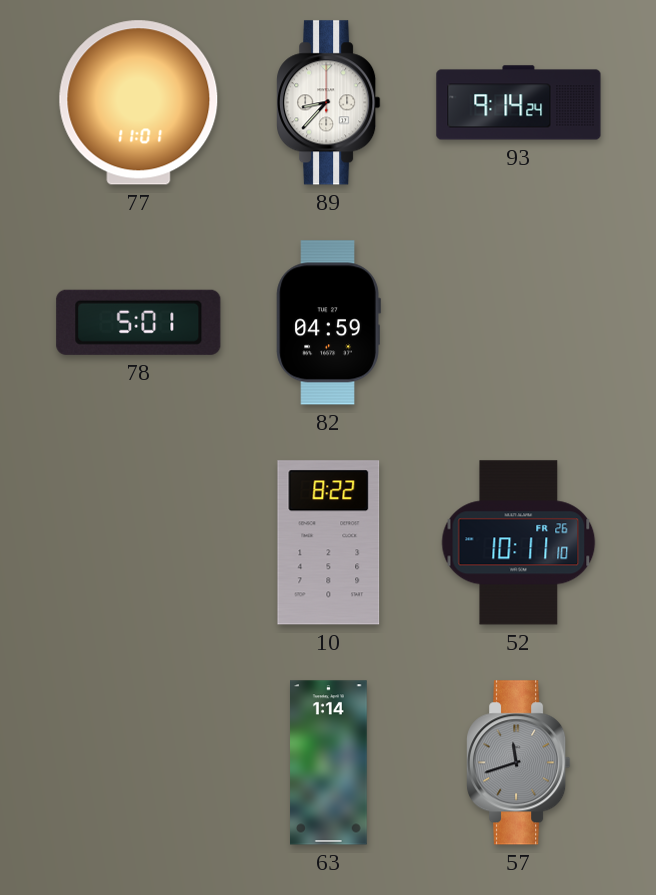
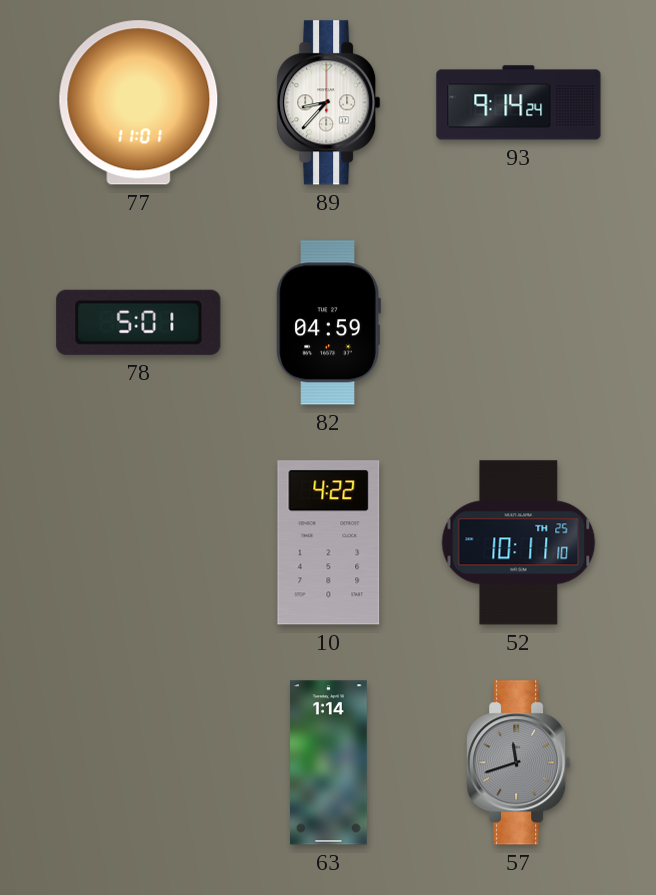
10: 8:22 -> 4:22
52 date: FR 26 -> TH 25
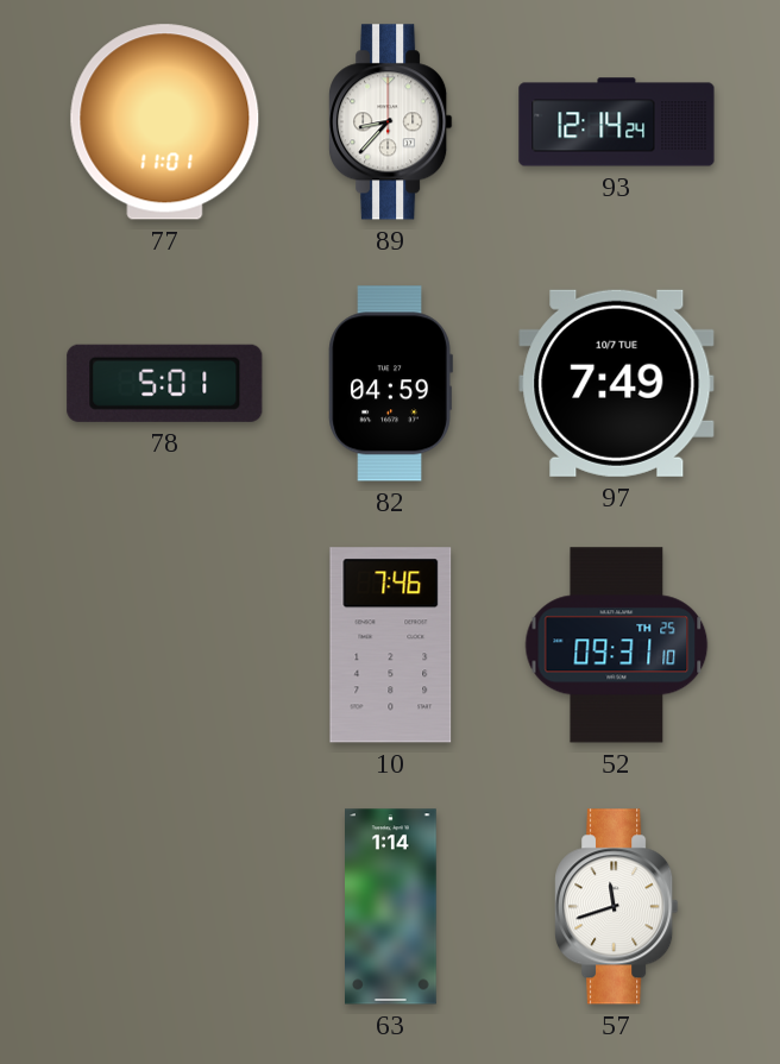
93: 9:14 -> 12:14
97: none -> 7:49
10: 4:22 -> 7:46
52: 10:11 -> 09:31
57 dial: grey -> white
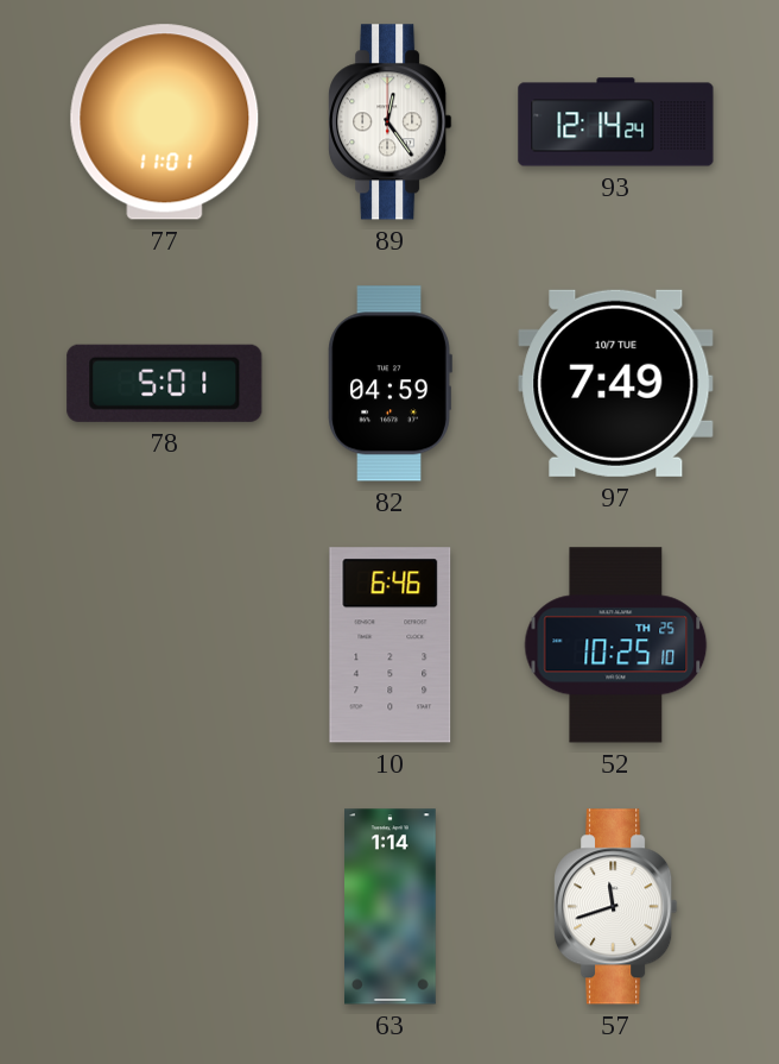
89: 8:37 -> 12:24
10: 7:46 -> 6:46
52: 09:31 -> 10:25
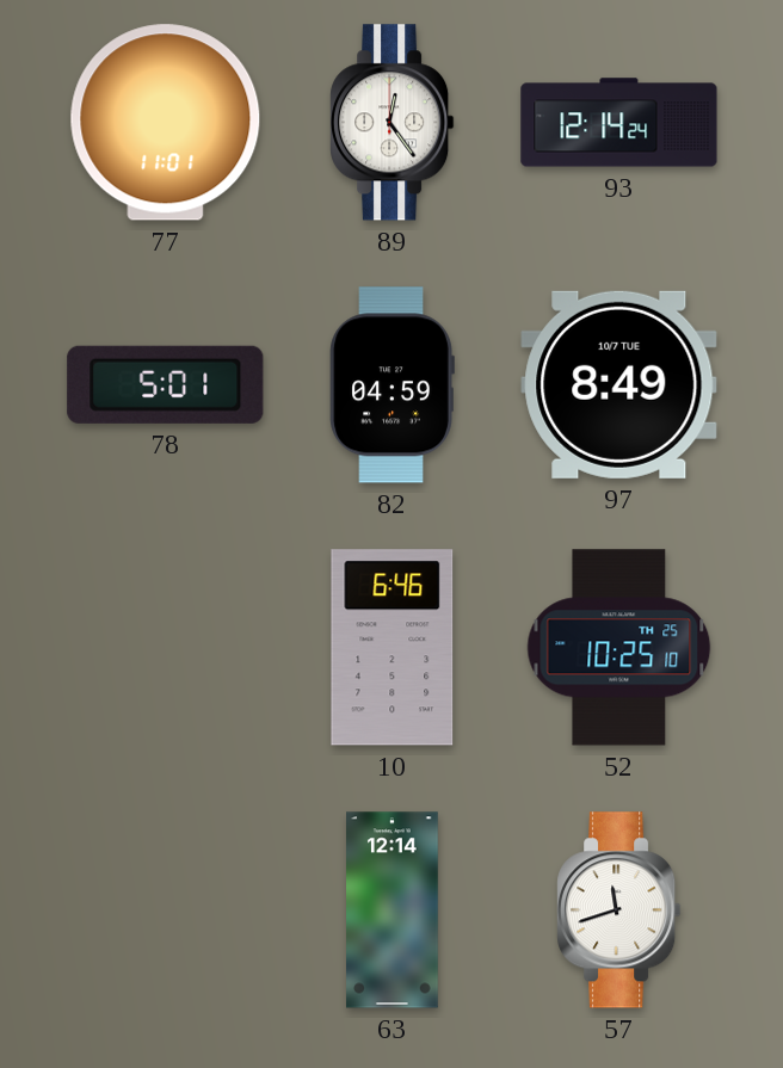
97: 7:49 -> 8:49
63: 1:14 -> 12:14
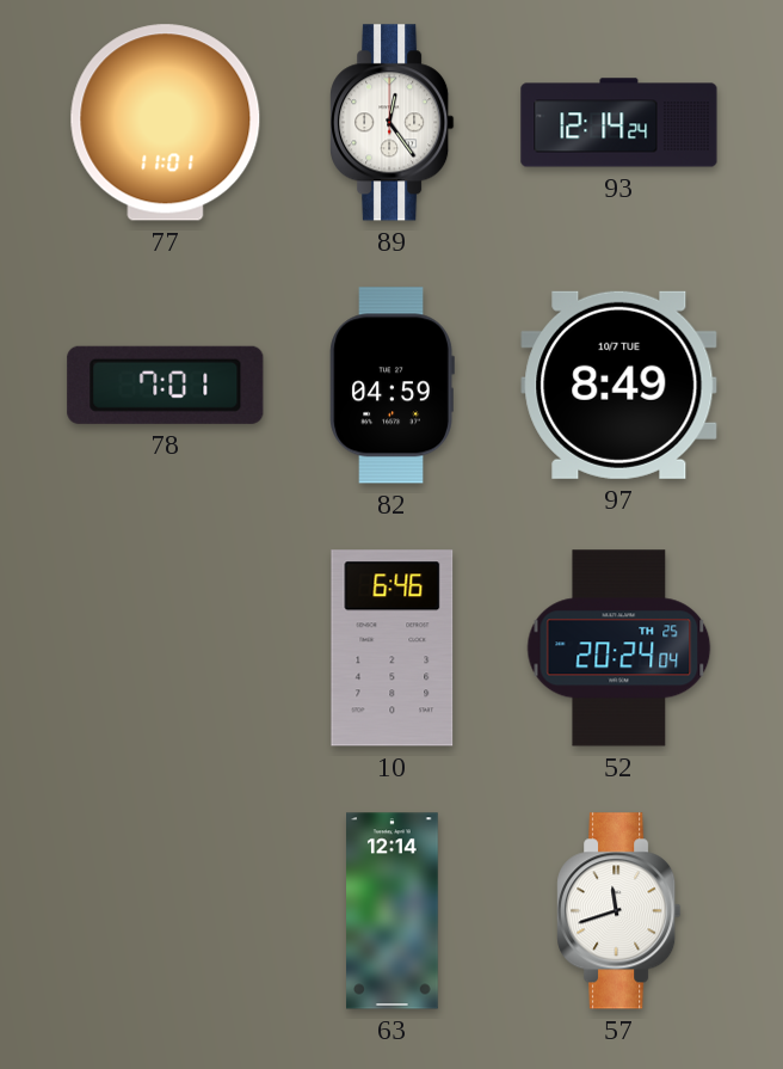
78: 5:01 -> 7:01
52: 10:25 -> 20:24
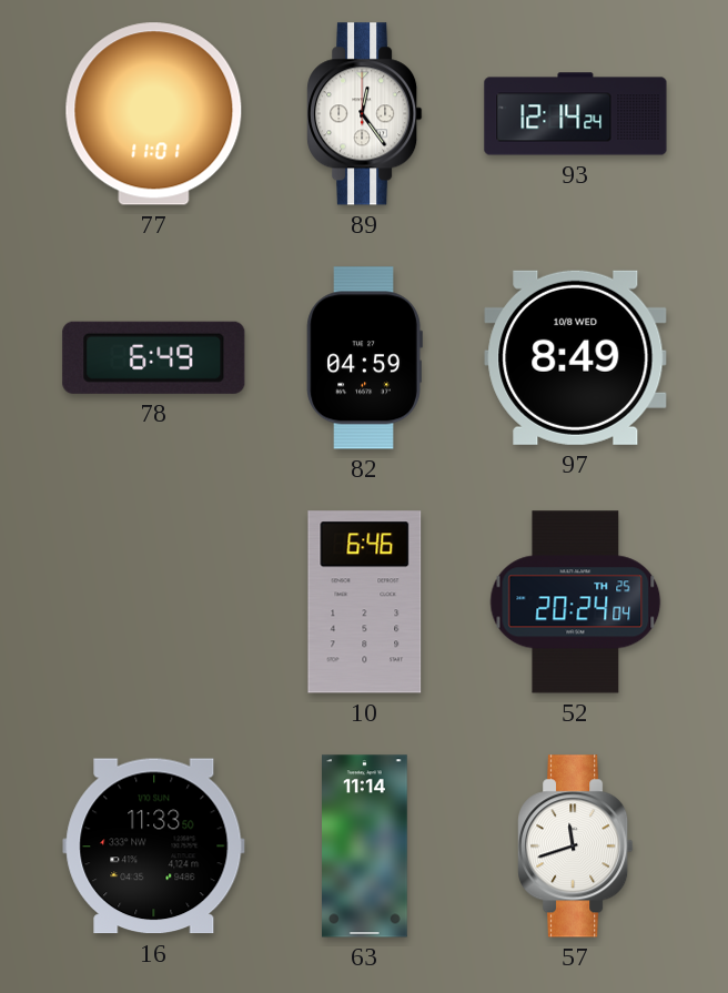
78: 7:01 -> 6:49
97 date: 10/7 TUE -> 10/8 WED
16: none -> 11:33
63: 12:14 -> 11:14
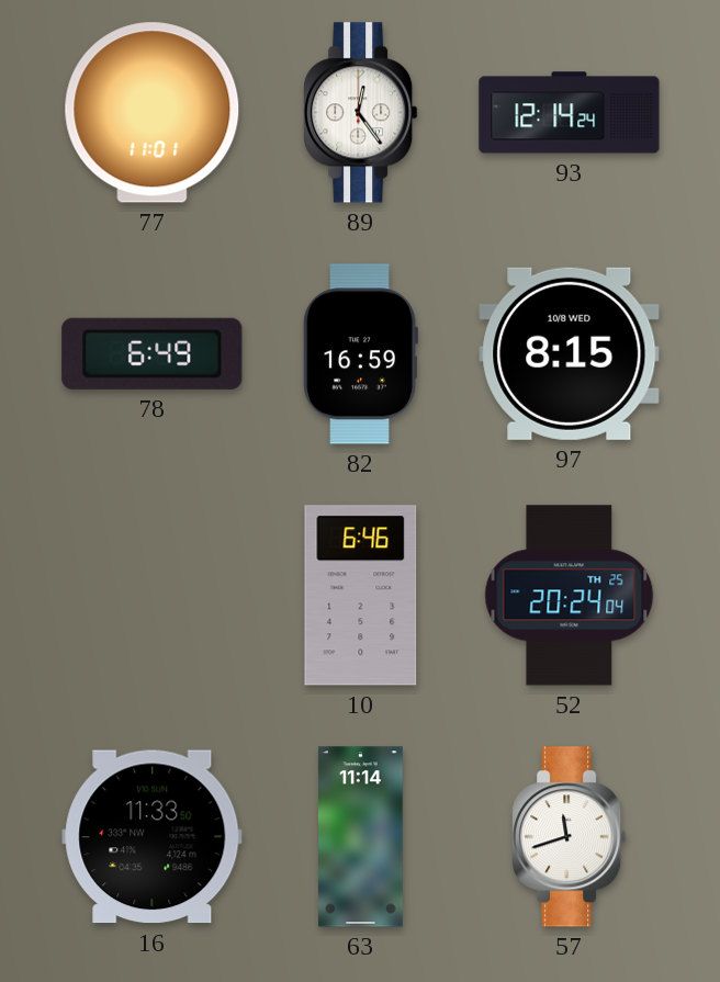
82: 04:59 -> 16:59
97: 8:49 -> 8:15
